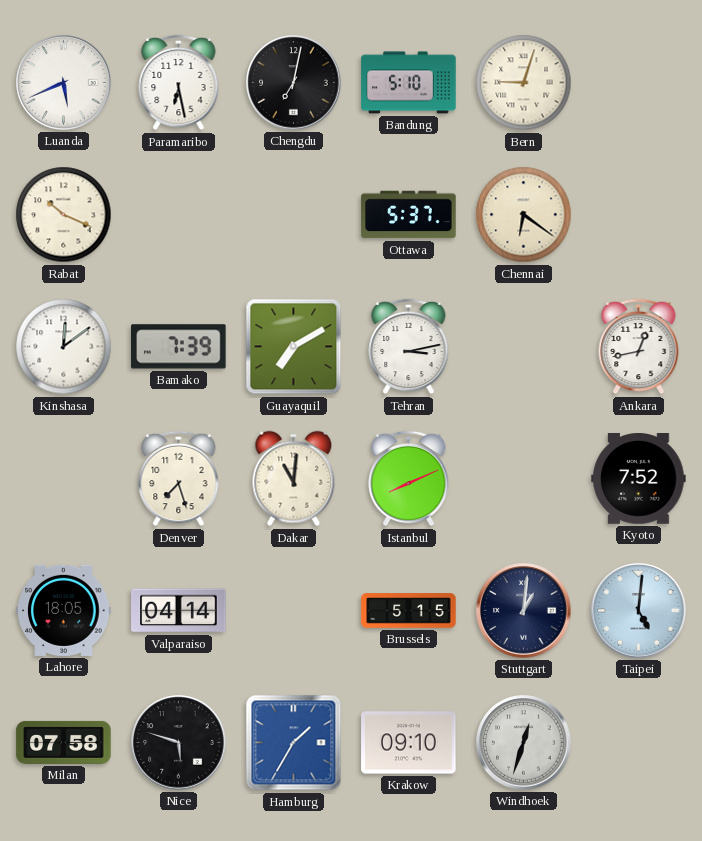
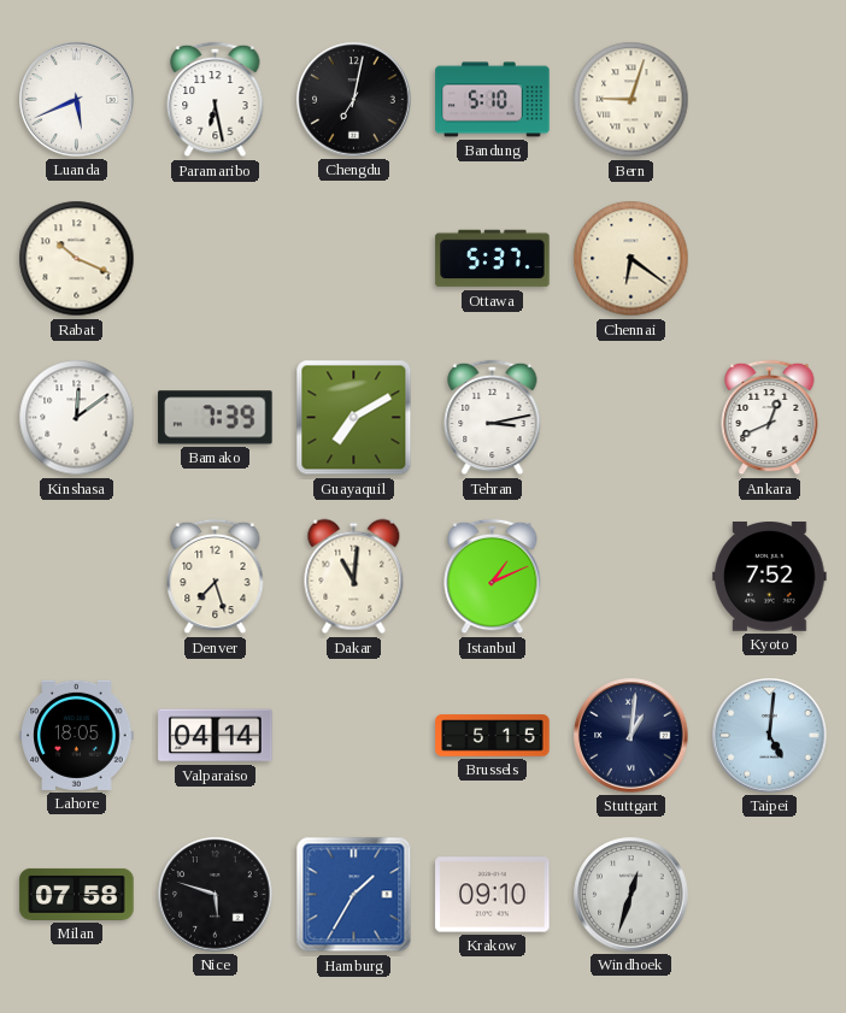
Ankara: 12:43 -> 12:41
Istanbul: 8:11 -> 1:11
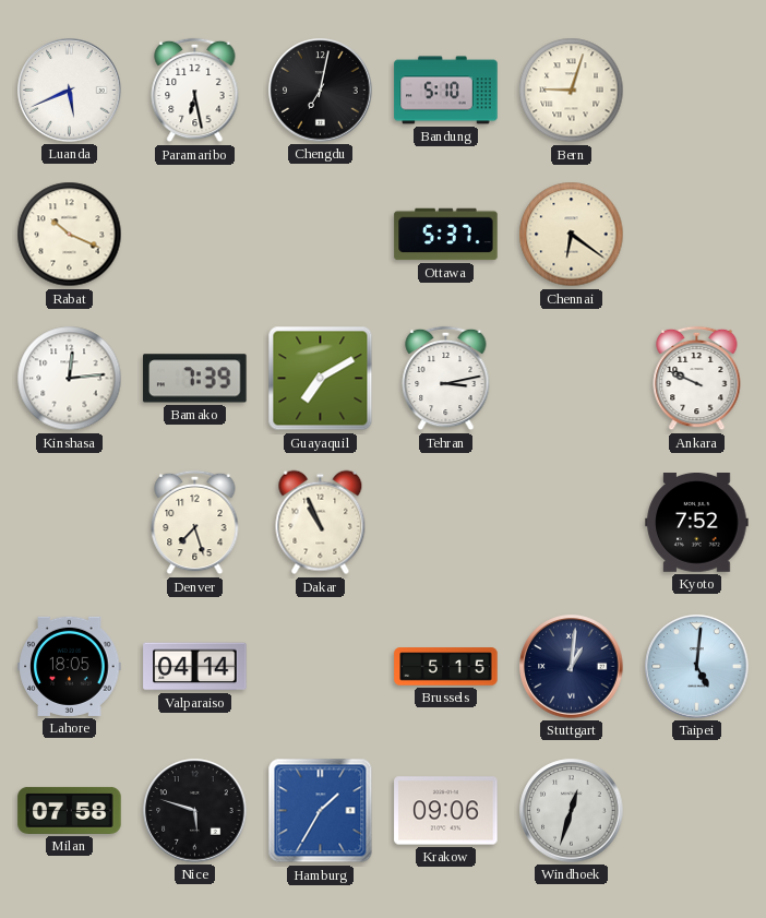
Kinshasa: 12:09 -> 12:14
Ankara: 12:41 -> 9:49
Dakar: 11:01 -> 10:56
Istanbul: 1:11 -> none
Krakow: 09:10 -> 09:06
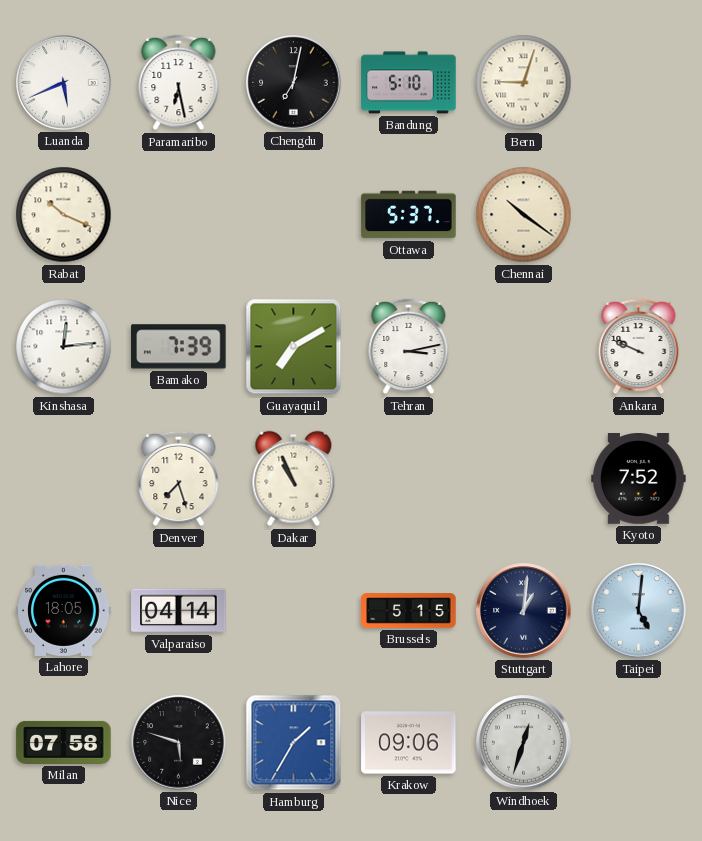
Chennai: 6:21 -> 10:21
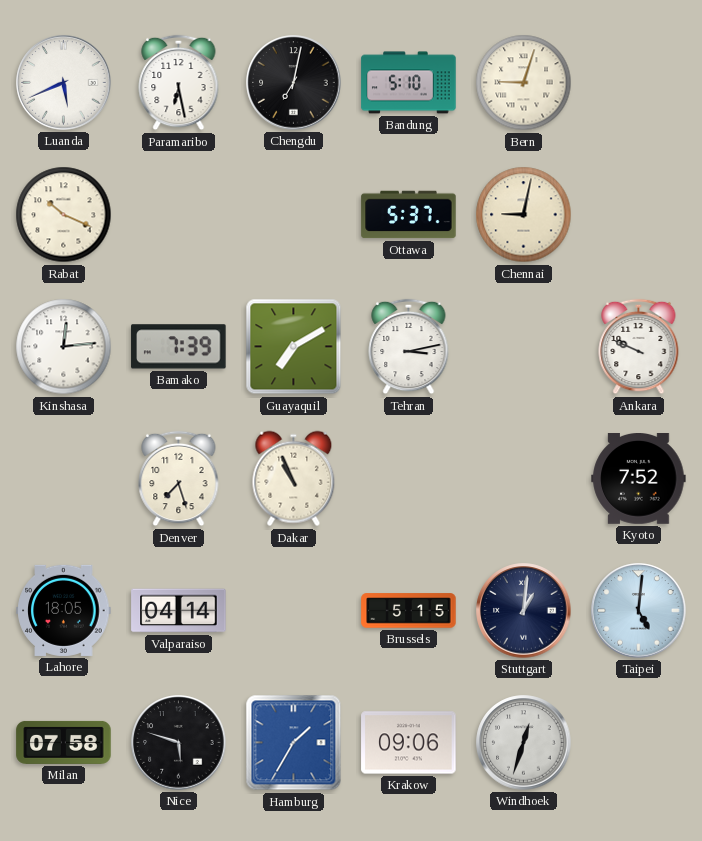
Chennai: 10:21 -> 9:02
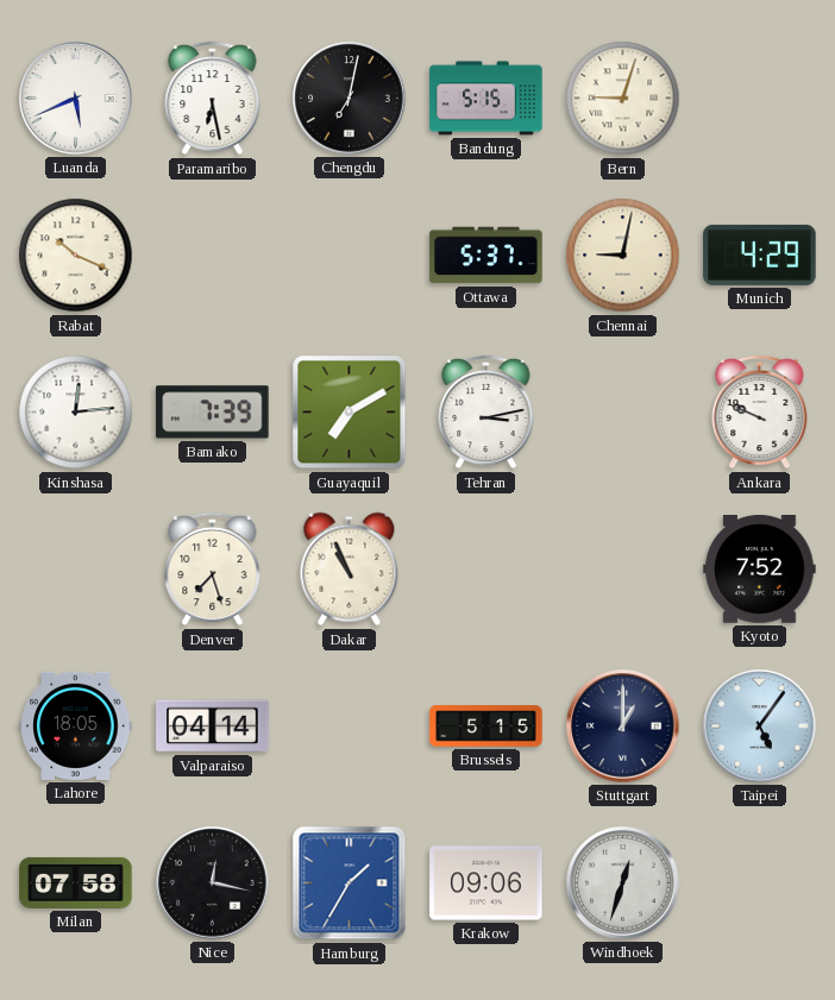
Bandung: 5:10 -> 5:15
Munich: none -> 4:29
Stuttgart: 1:01 -> 1:00
Taipei: 5:01 -> 5:06
Nice: 5:48 -> 12:17
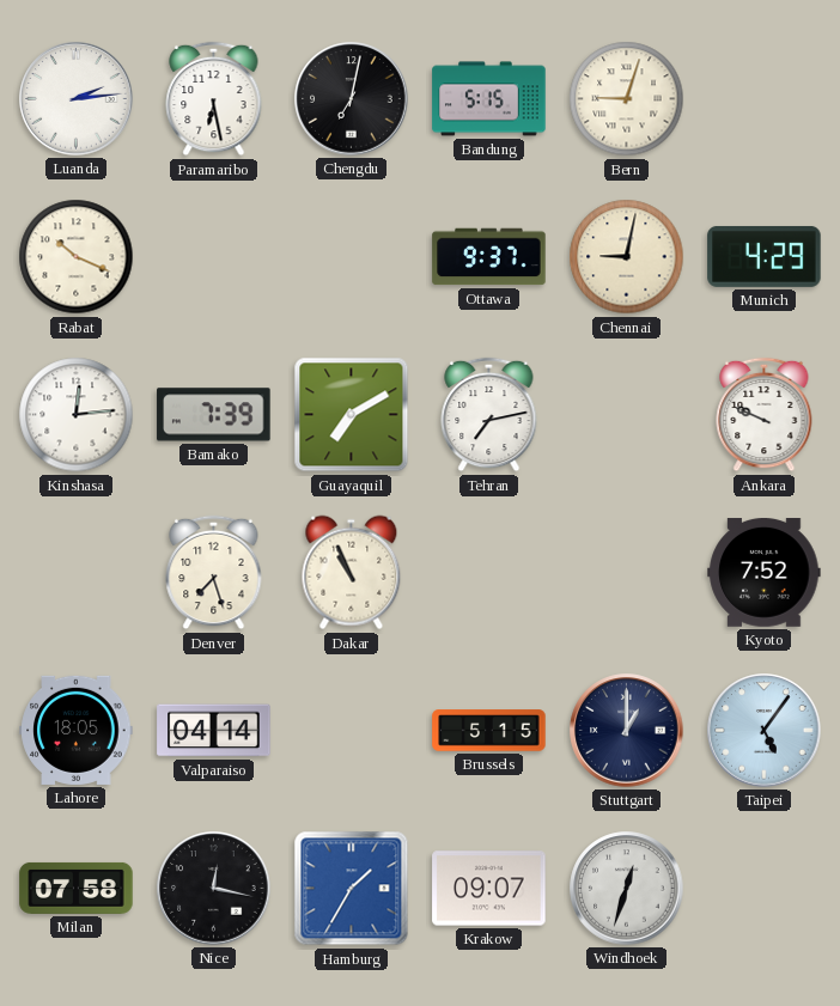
Luanda: 5:41 -> 2:14
Ottawa: 5:37 -> 9:37
Tehran: 3:13 -> 7:13
Krakow: 09:06 -> 09:07
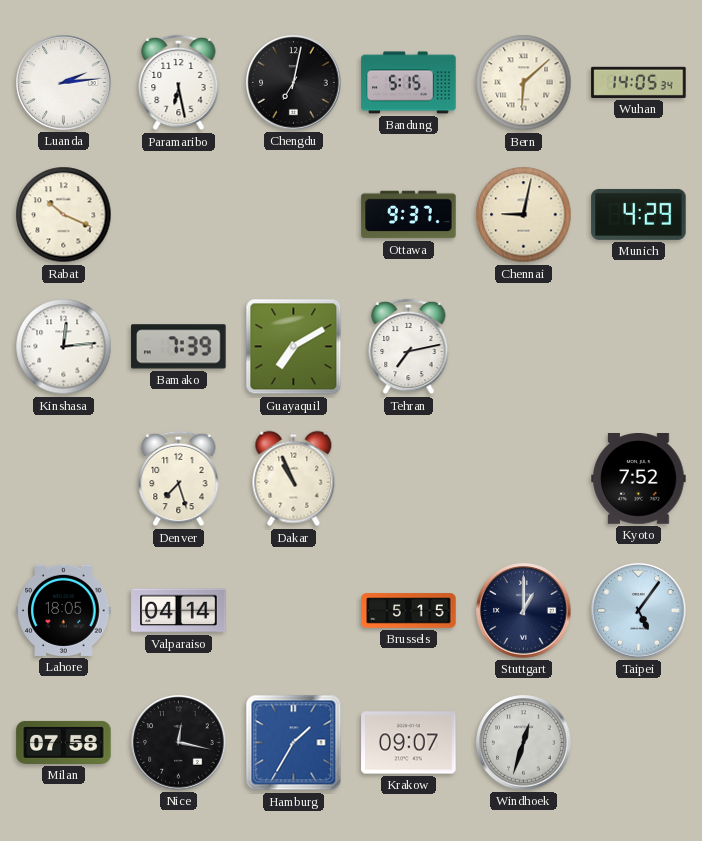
Bern: 9:03 -> 6:08
Wuhan: none -> 14:05
Ankara: 9:49 -> none
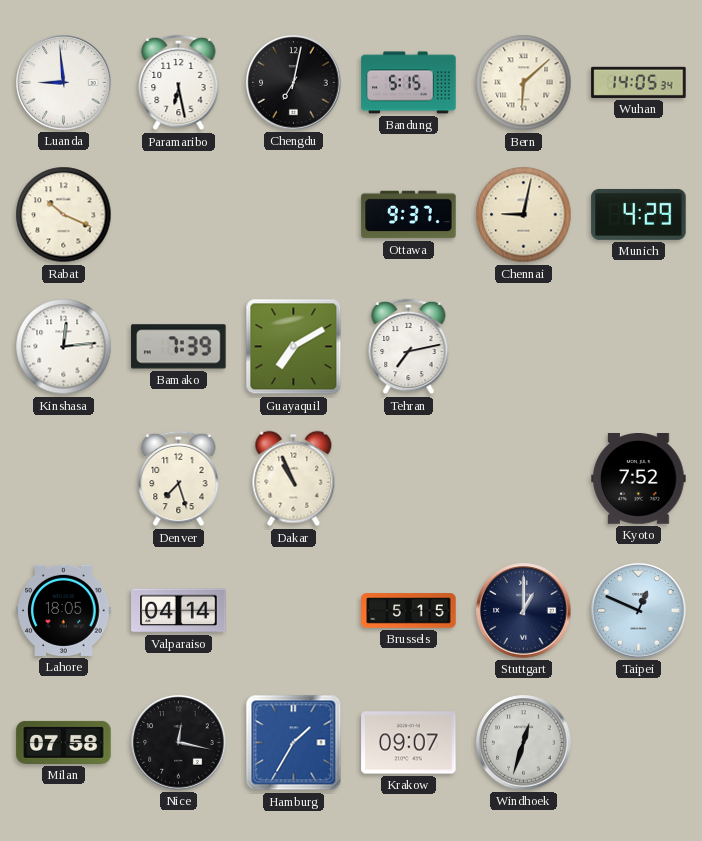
Luanda: 2:14 -> 8:59
Taipei: 5:06 -> 12:49
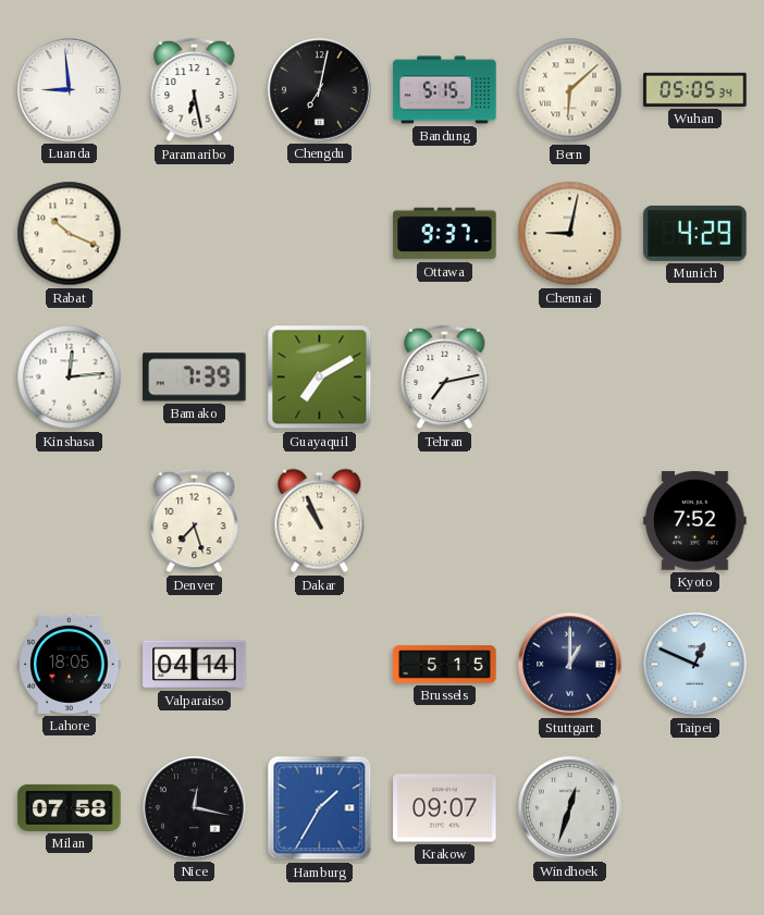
Wuhan: 14:05 -> 05:05
